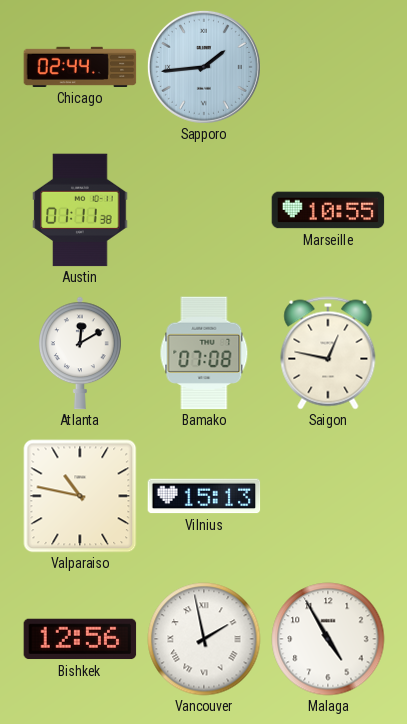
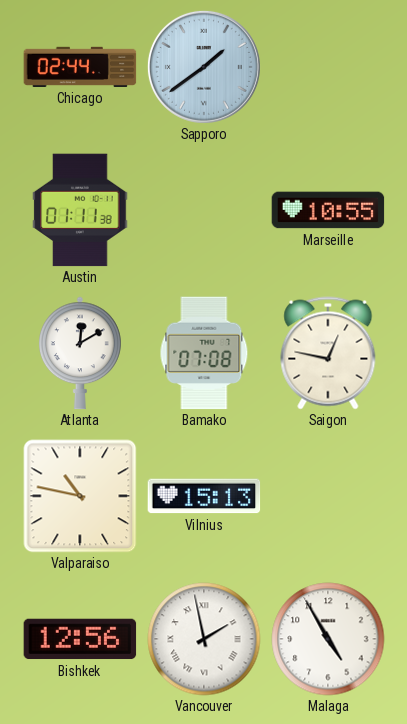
Sapporo: 1:44 -> 1:39
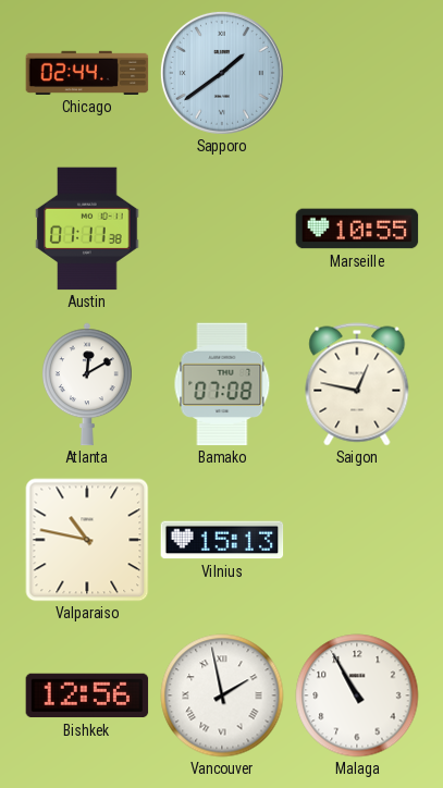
Malaga: 4:55 -> 10:55
